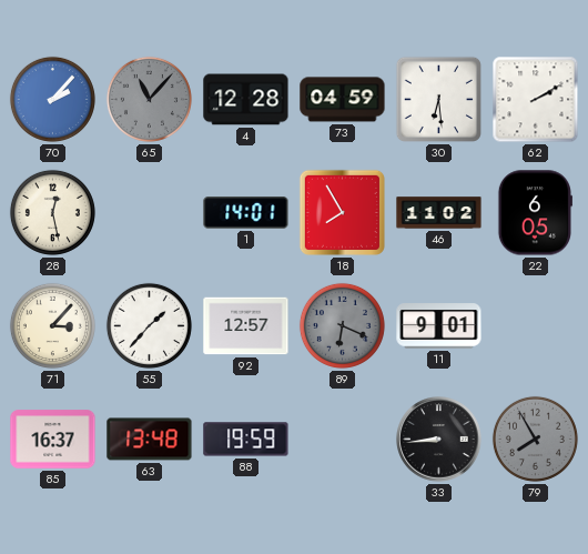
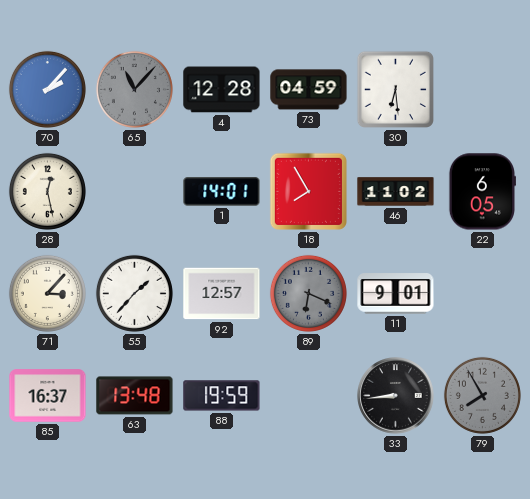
62: 2:10 -> none
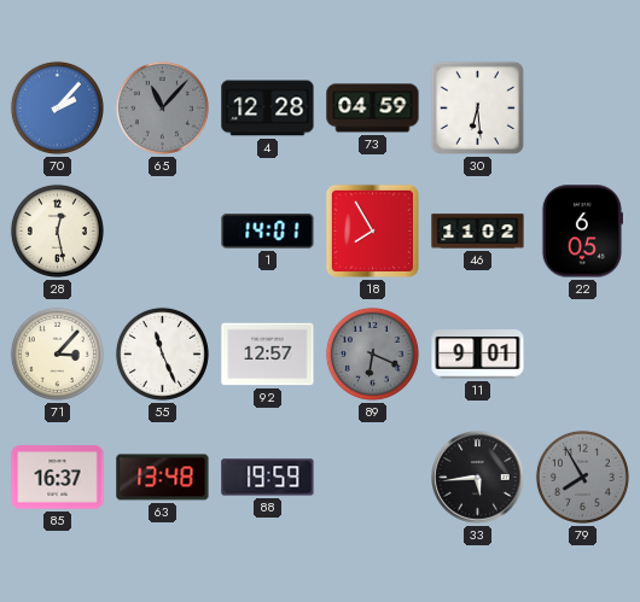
55: 1:37 -> 11:26
33: 8:44 -> 5:44
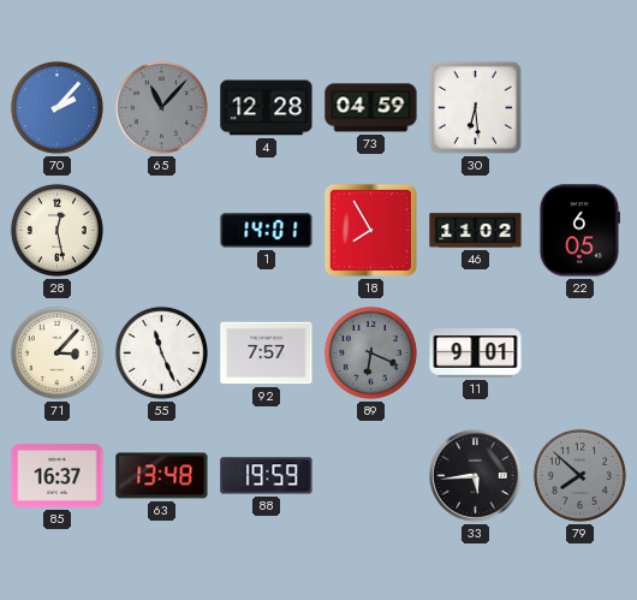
92: 12:57 -> 7:57
79: 7:55 -> 7:52
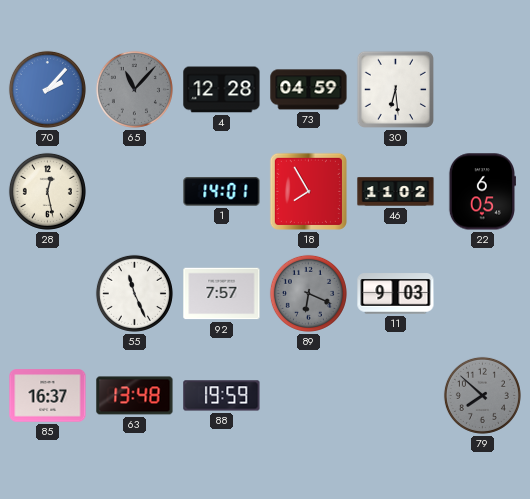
71: 3:07 -> none
11: 9:01 -> 9:03
33: 5:44 -> none
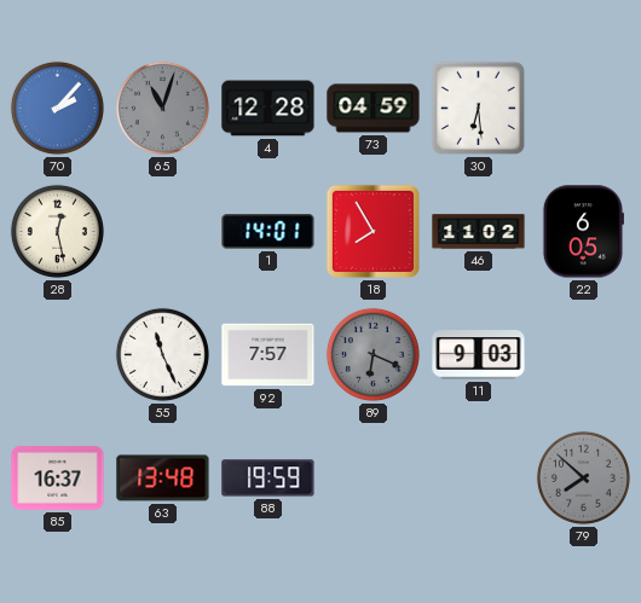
65: 11:07 -> 11:03
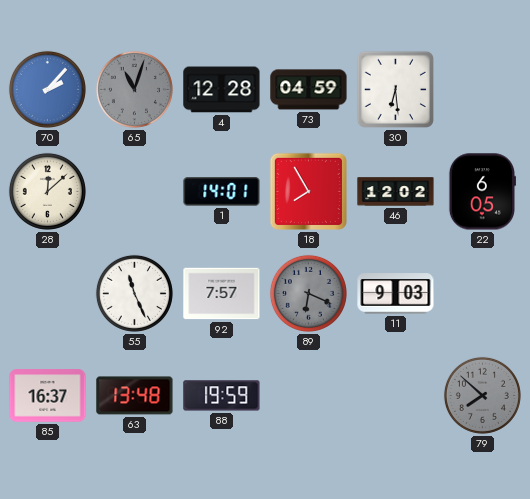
28: 12:28 -> 12:08
46: 11:02 -> 12:02
